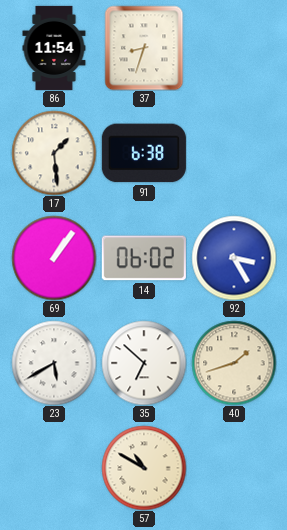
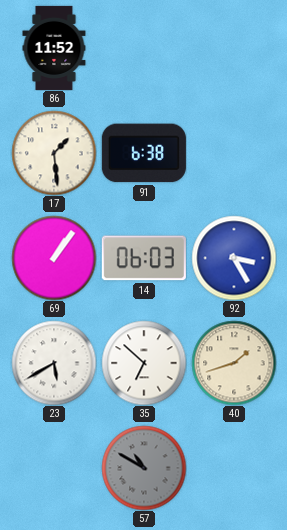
86: 11:54 -> 11:52
37: 8:33 -> none
14: 06:02 -> 06:03
57 dial: cream -> grey
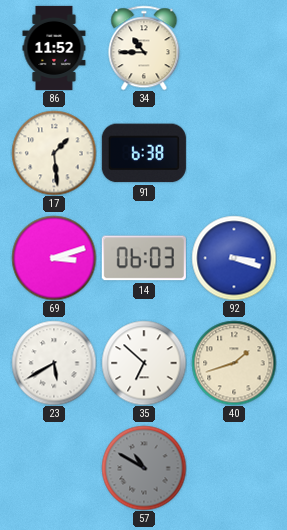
34: none -> 10:45
69: 1:06 -> 3:12
92: 3:25 -> 3:18
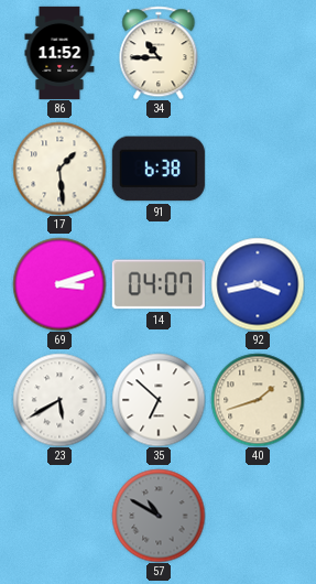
14: 06:03 -> 04:07
92: 3:18 -> 3:43
